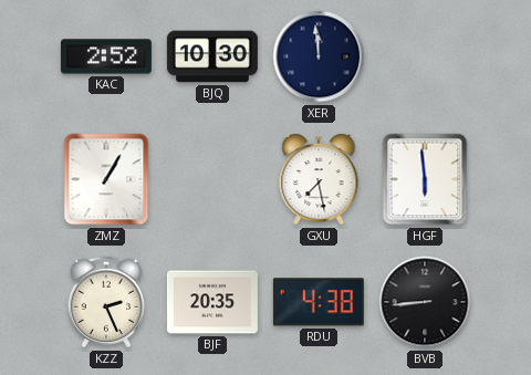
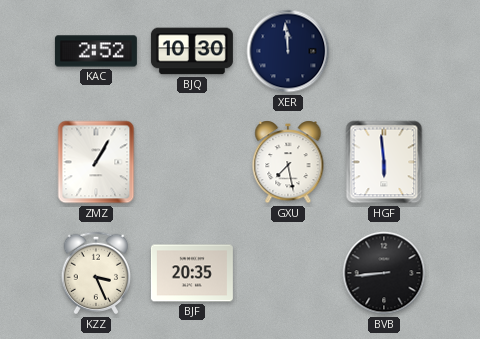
KZZ: 2:26 -> 3:26
RDU: 4:38 -> none
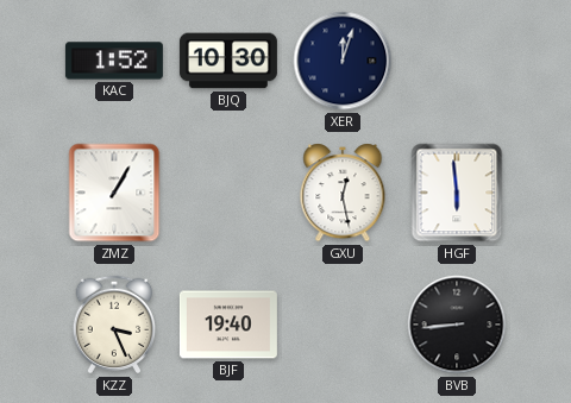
KAC: 2:52 -> 1:52
XER: 11:59 -> 12:03
GXU: 7:28 -> 12:28
BJF: 20:35 -> 19:40
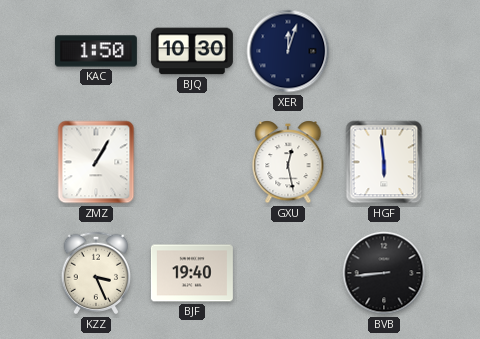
KAC: 1:52 -> 1:50
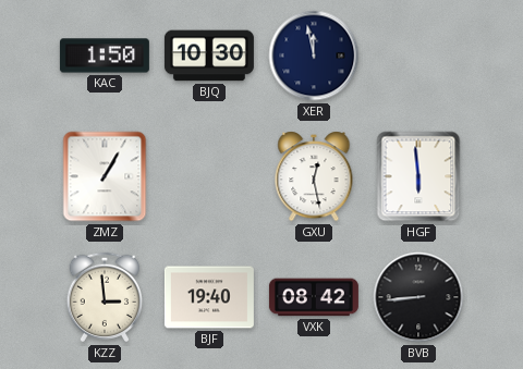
XER: 12:03 -> 11:58
KZZ: 3:26 -> 2:59
VXK: none -> 08:42
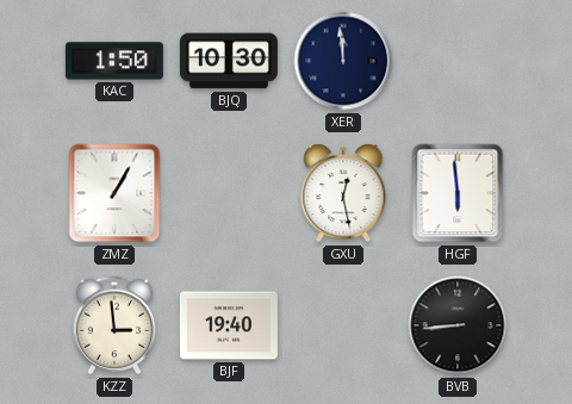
XER: 11:58 -> 11:59
VXK: 08:42 -> none
